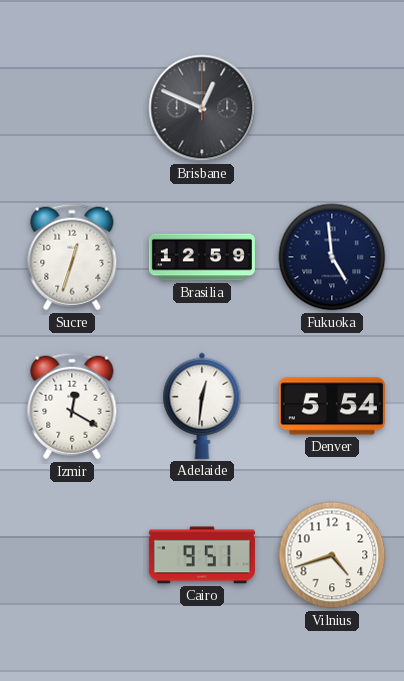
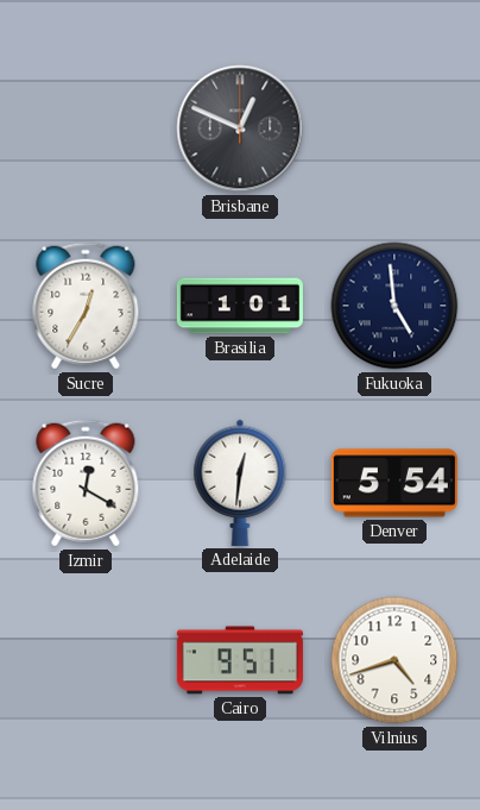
Sucre: 12:33 -> 12:35
Brasilia: 12:59 -> 1:01
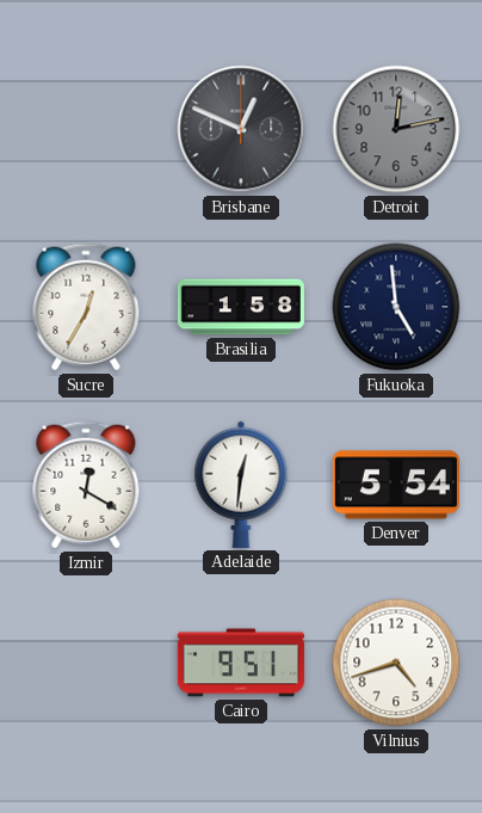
Detroit: none -> 12:13
Brasilia: 1:01 -> 1:58
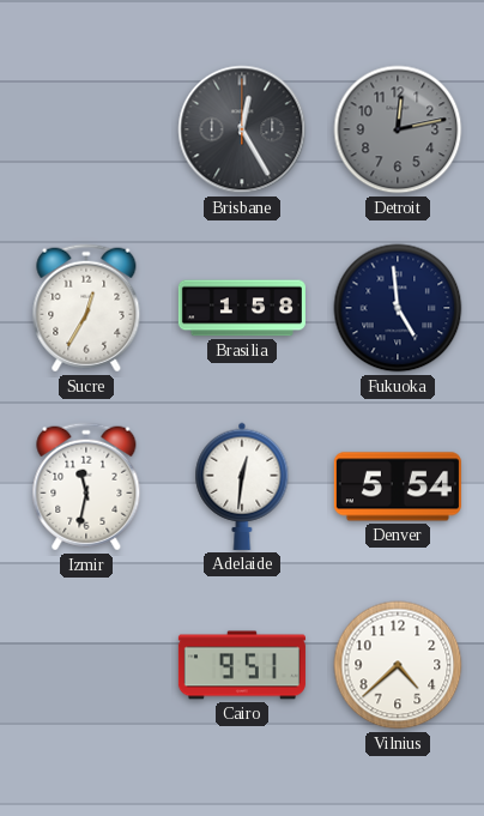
Brisbane: 12:49 -> 12:25
Izmir: 12:20 -> 11:32
Vilnius: 4:42 -> 4:38
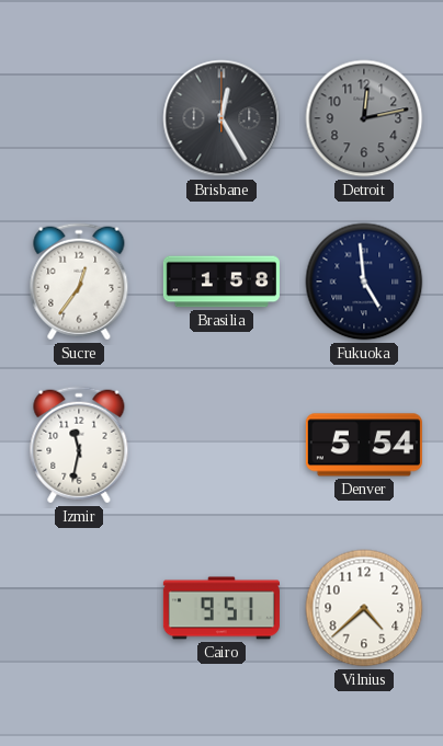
Sucre: 12:35 -> 12:36
Adelaide: 12:31 -> none
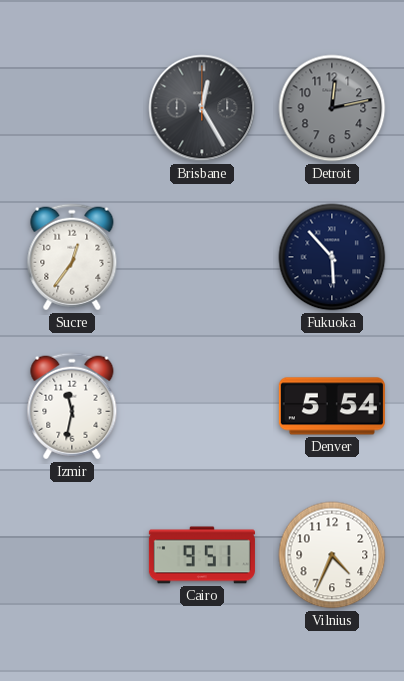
Brasilia: 1:58 -> none
Fukuoka: 4:59 -> 5:53
Vilnius: 4:38 -> 4:34
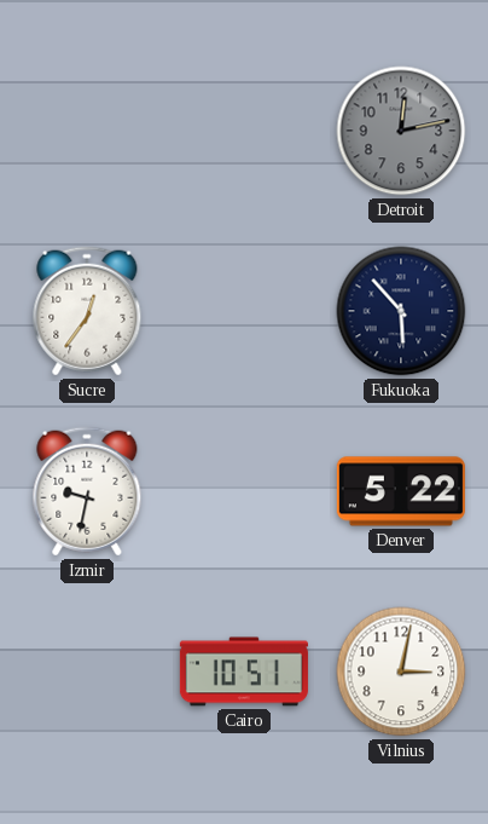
Brisbane: 12:25 -> none
Izmir: 11:32 -> 9:32
Denver: 5:54 -> 5:22
Cairo: 9:51 -> 10:51
Vilnius: 4:34 -> 3:02
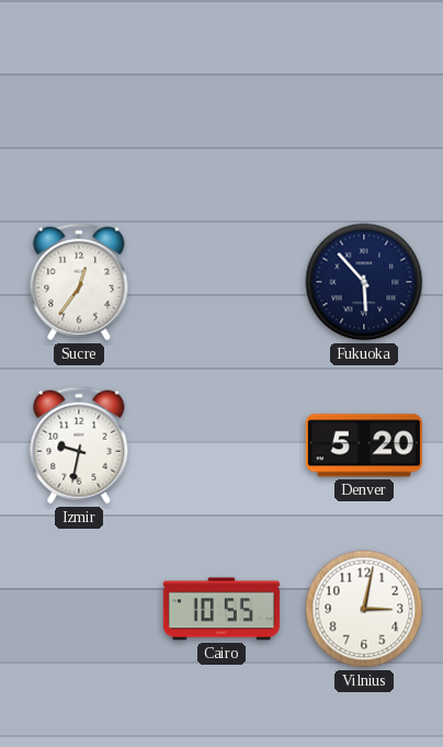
Detroit: 12:13 -> none
Denver: 5:22 -> 5:20
Cairo: 10:51 -> 10:55
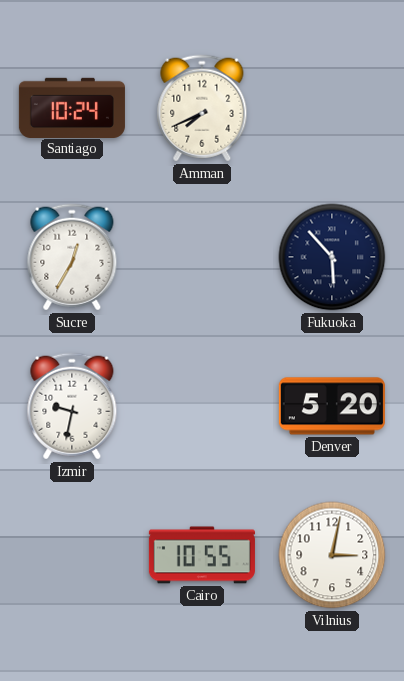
Santiago: none -> 10:24
Amman: none -> 7:41
Sucre: 12:36 -> 12:35
